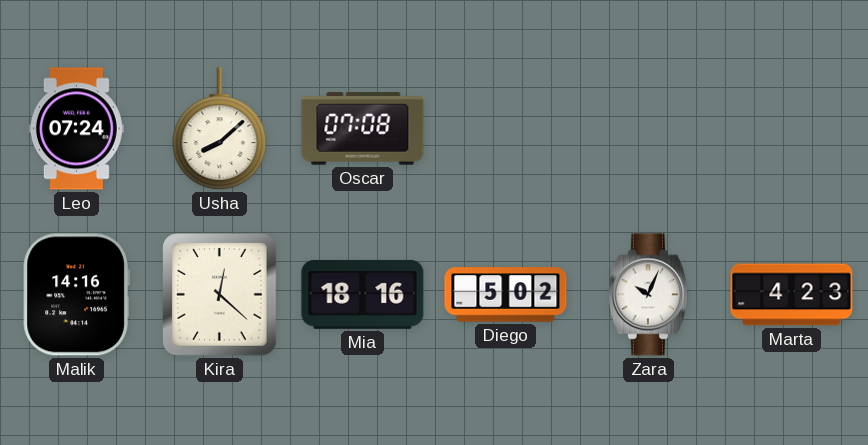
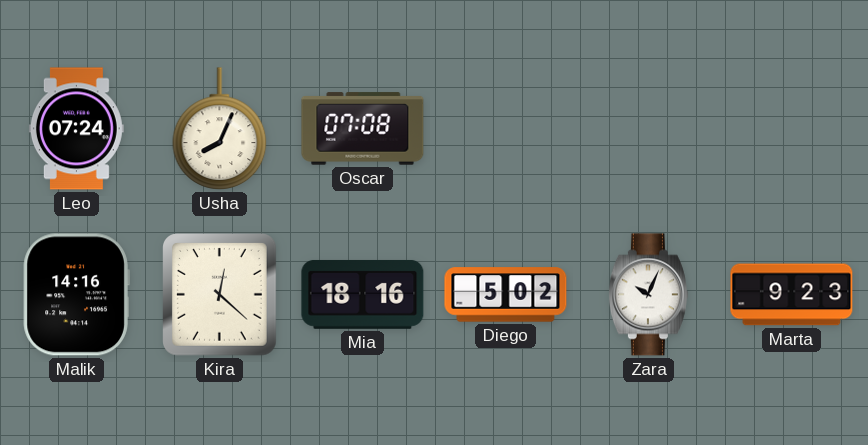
Usha: 8:08 -> 8:04
Marta: 4:23 -> 9:23
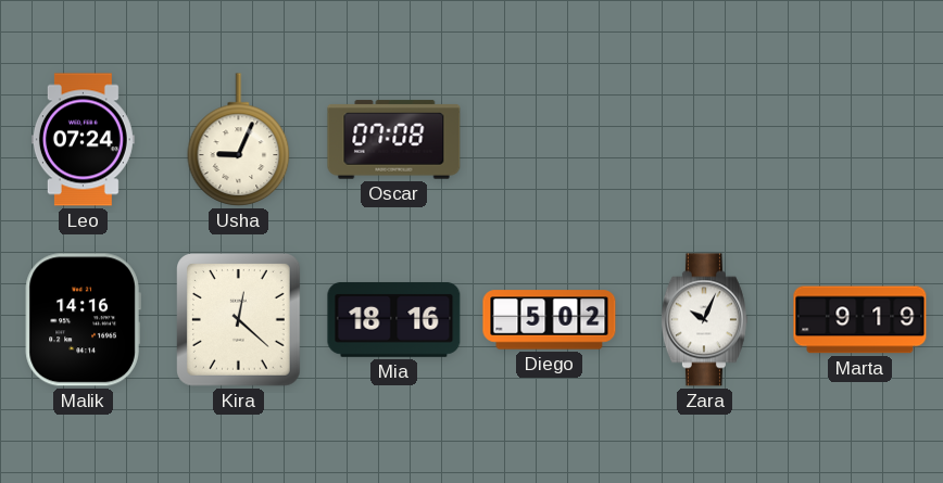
Usha: 8:04 -> 9:04
Marta: 9:23 -> 9:19
